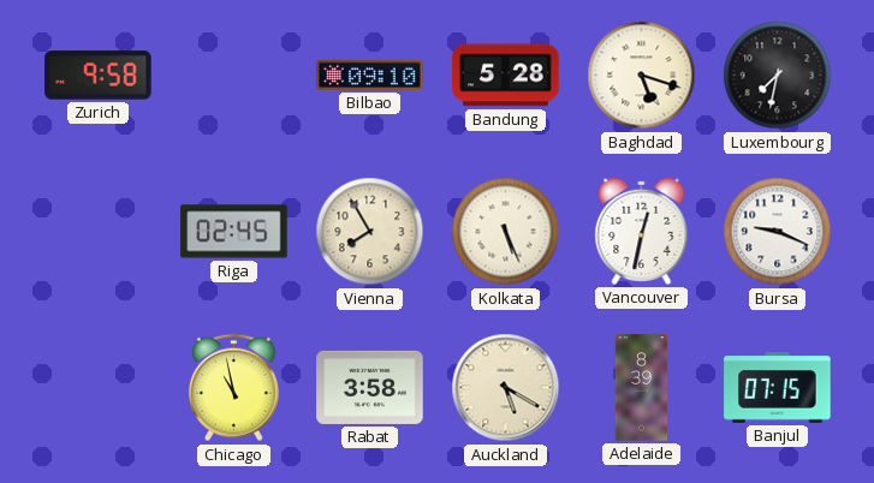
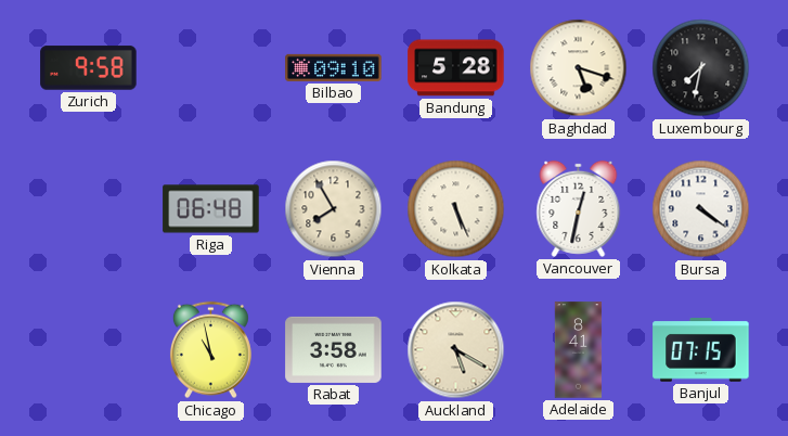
Riga: 02:45 -> 06:48
Bursa: 9:19 -> 4:21
Adelaide: 8:39 -> 8:41
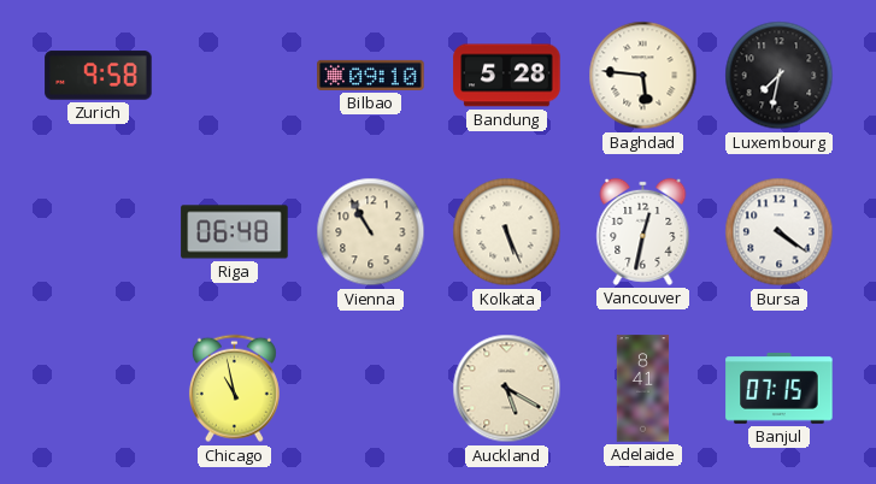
Baghdad: 5:18 -> 5:46
Vienna: 7:55 -> 10:55
Rabat: 3:58 -> none
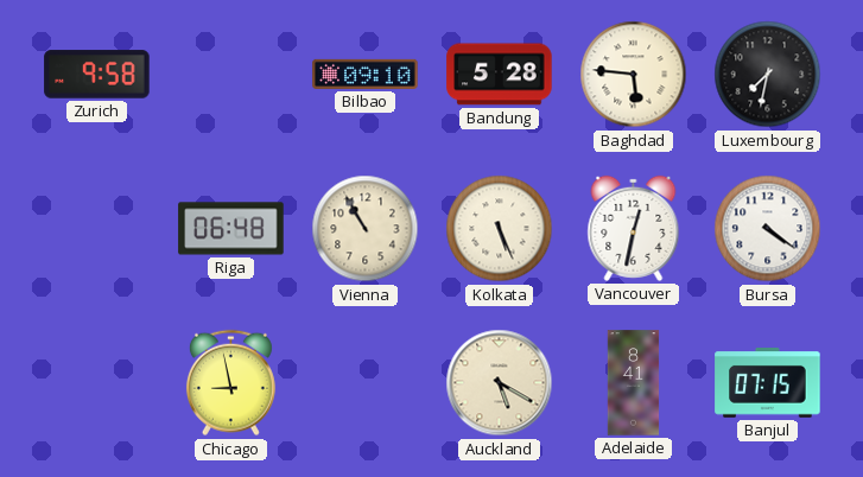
Chicago: 10:58 -> 8:58
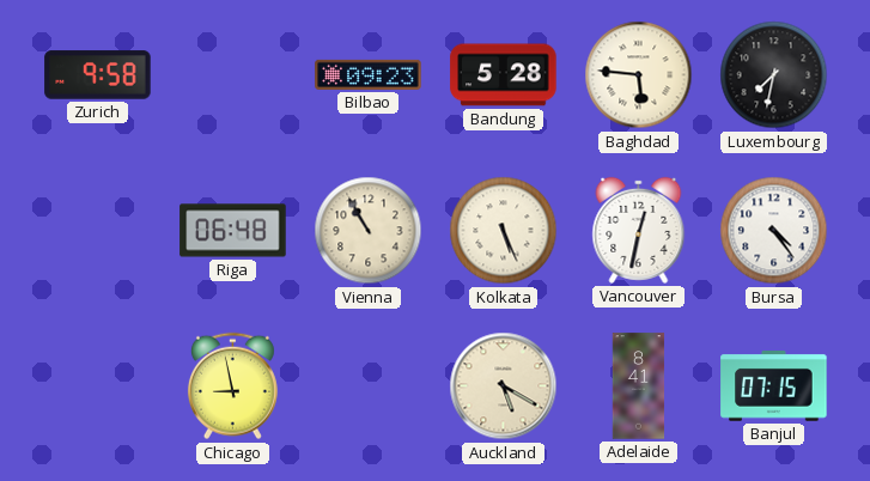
Bilbao: 09:10 -> 09:23
Bursa: 4:21 -> 4:24
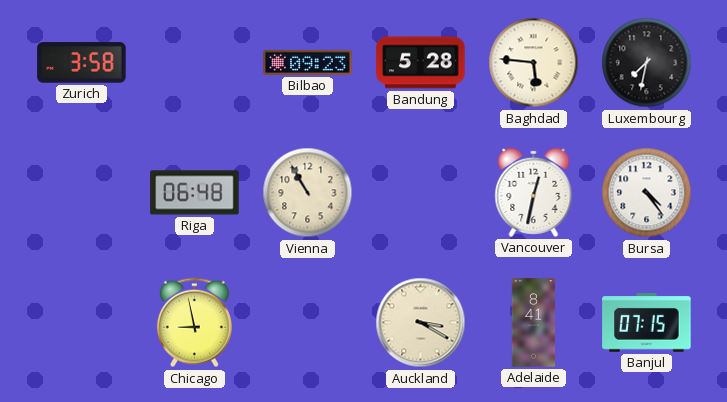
Zurich: 9:58 -> 3:58
Kolkata: 5:26 -> none
Auckland: 5:20 -> 3:20
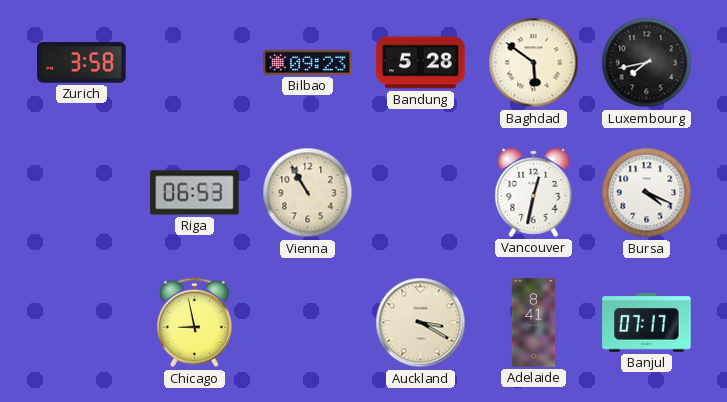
Baghdad: 5:46 -> 5:51
Luxembourg: 7:32 -> 7:43
Riga: 06:48 -> 06:53
Bursa: 4:24 -> 4:19
Banjul: 07:15 -> 07:17
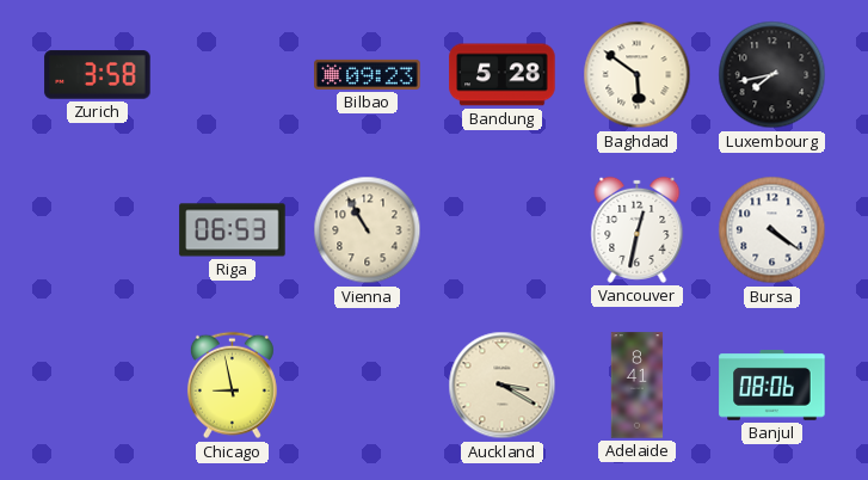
Bursa: 4:19 -> 4:21
Banjul: 07:17 -> 08:06
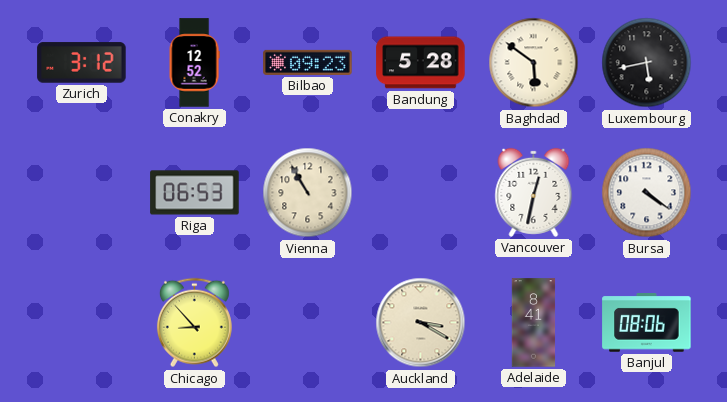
Zurich: 3:58 -> 3:12
Conakry: none -> 12:52
Luxembourg: 7:43 -> 5:43
Chicago: 8:58 -> 8:53
